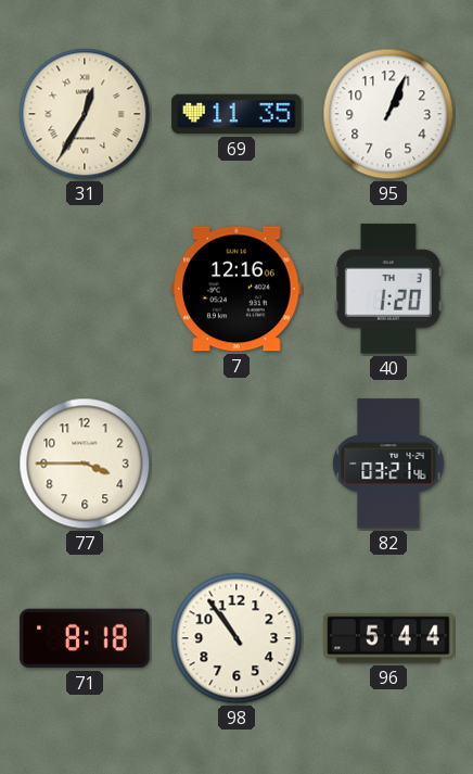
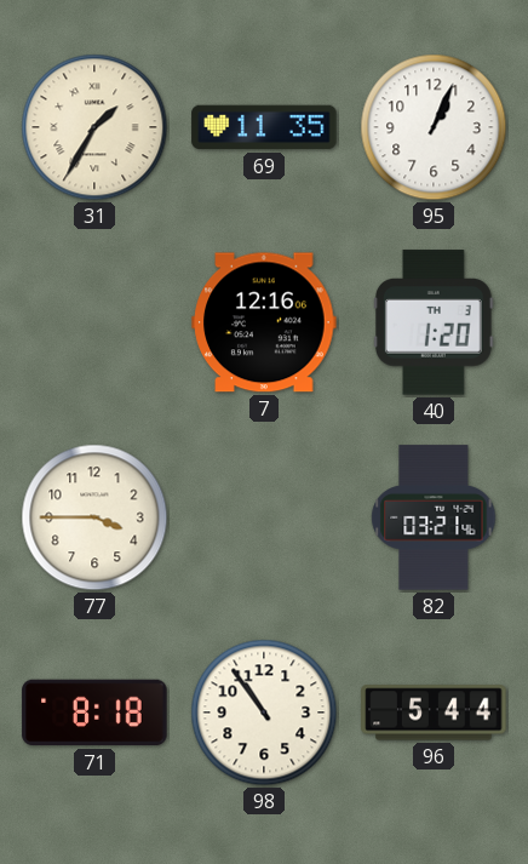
31: 12:35 -> 1:35
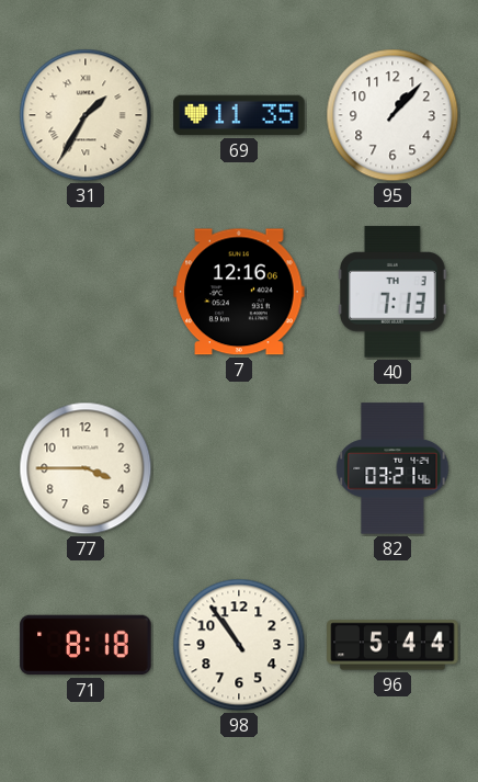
95: 1:04 -> 1:07
40: 1:20 -> 7:13
